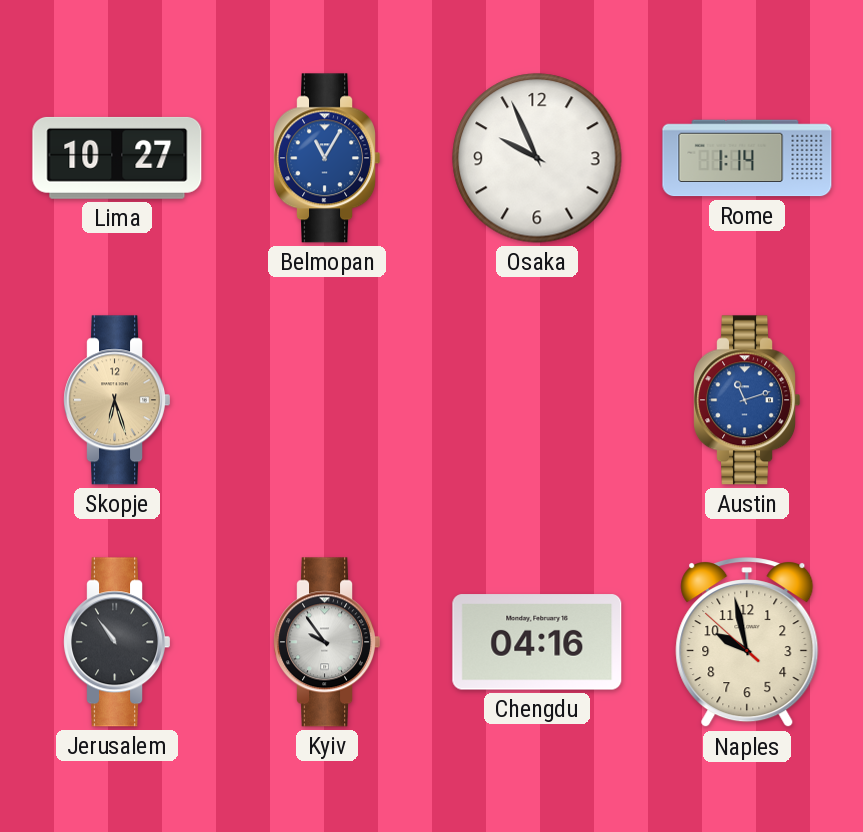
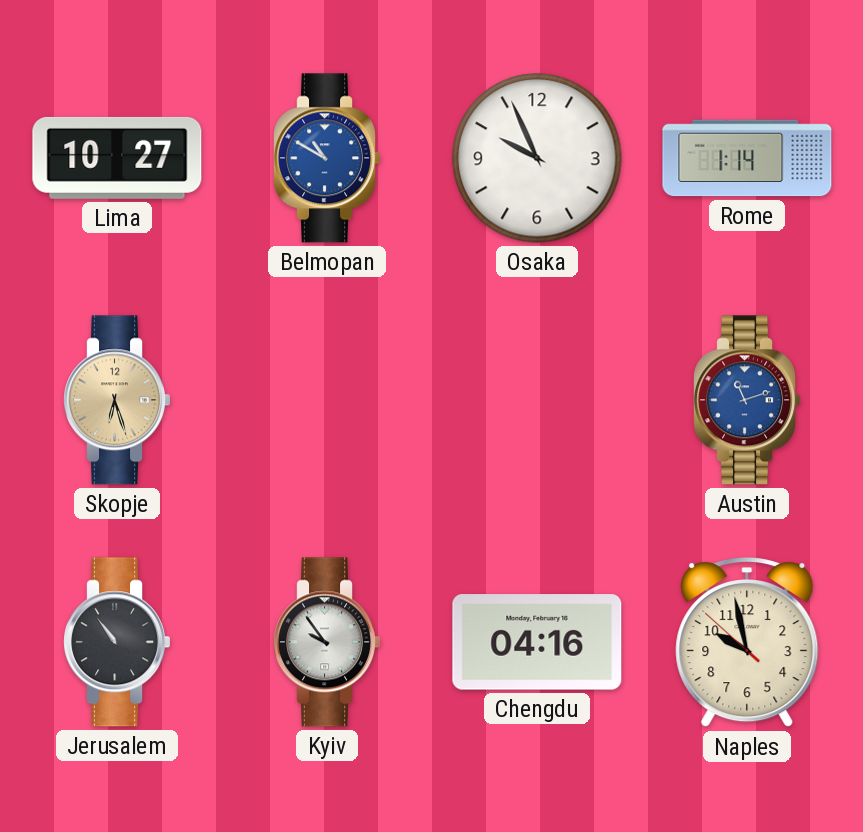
Belmopan: 11:05 -> 10:50
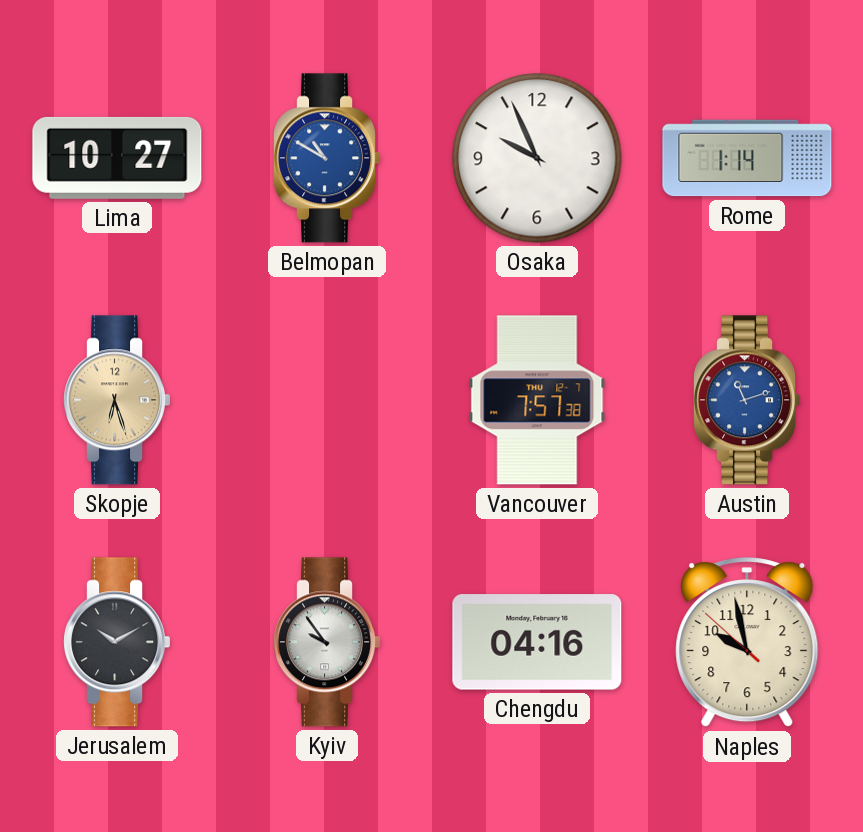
Vancouver: none -> 7:57
Jerusalem: 10:54 -> 10:10
